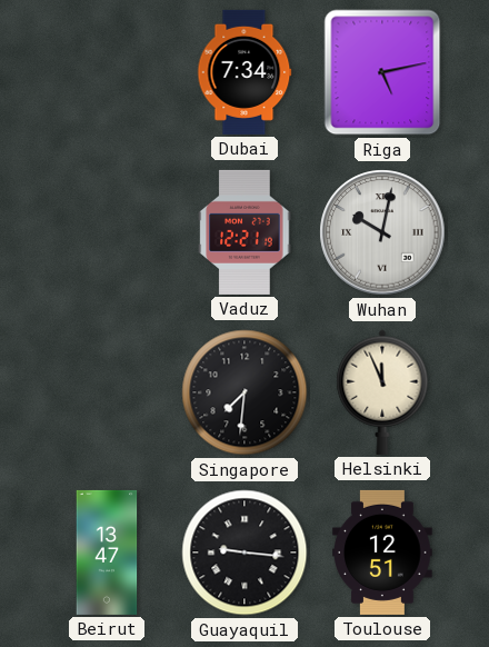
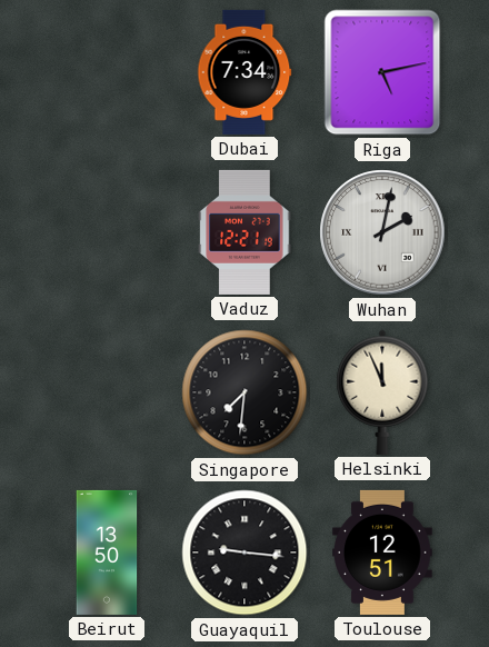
Wuhan: 10:02 -> 2:02
Beirut: 13:47 -> 13:50
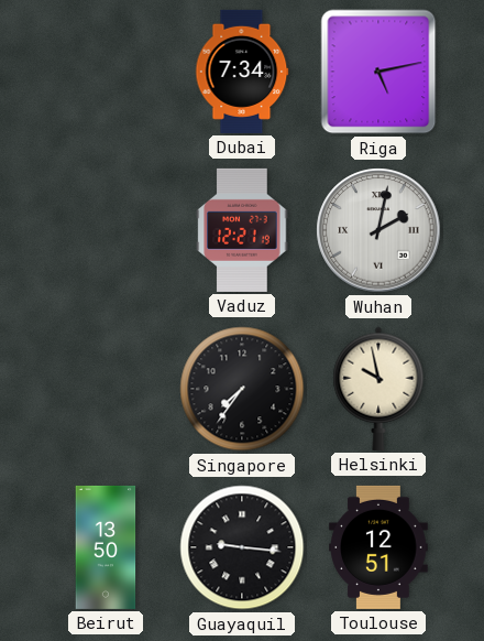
Singapore: 7:31 -> 7:36
Helsinki: 11:56 -> 9:58
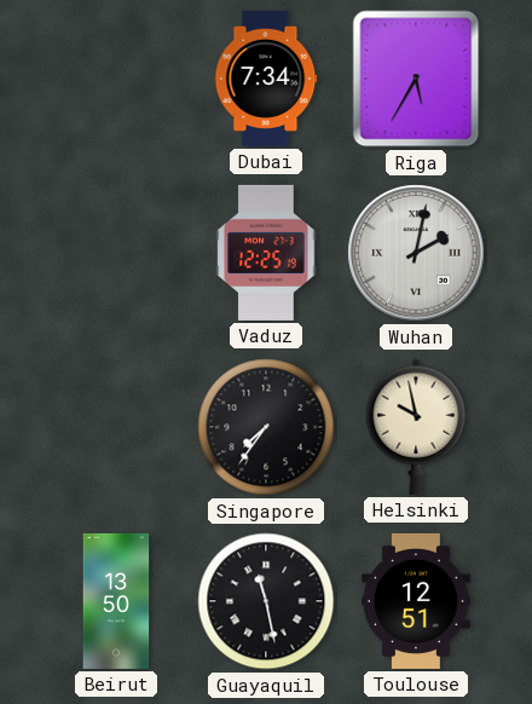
Riga: 5:13 -> 5:35
Vaduz: 12:21 -> 12:25
Guayaquil: 9:16 -> 11:28
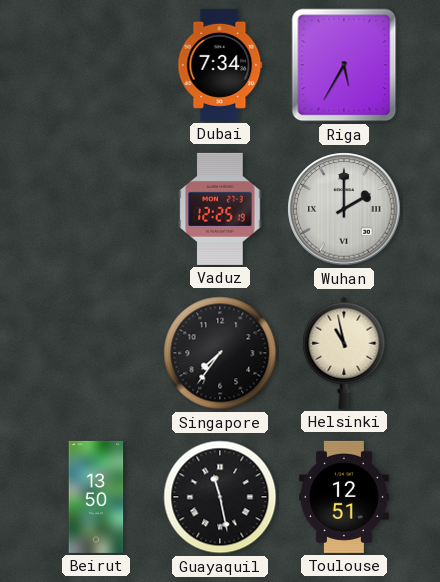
Wuhan: 2:02 -> 2:00
Helsinki: 9:58 -> 10:58
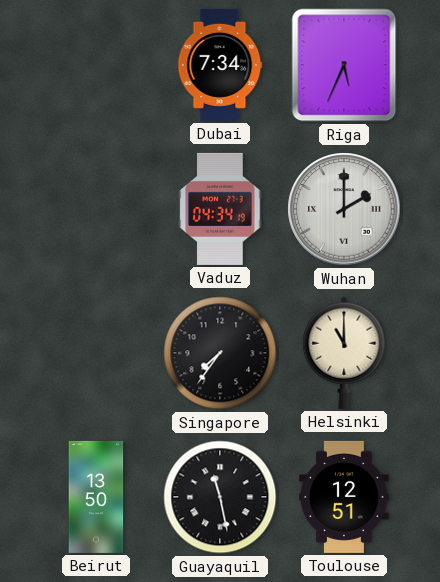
Riga: 5:35 -> 5:34
Vaduz: 12:25 -> 04:34
Helsinki: 10:58 -> 11:00
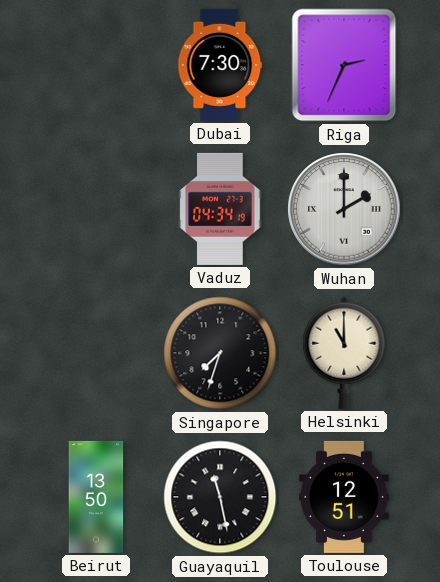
Dubai: 7:34 -> 7:30
Riga: 5:34 -> 2:34
Singapore: 7:36 -> 7:33
